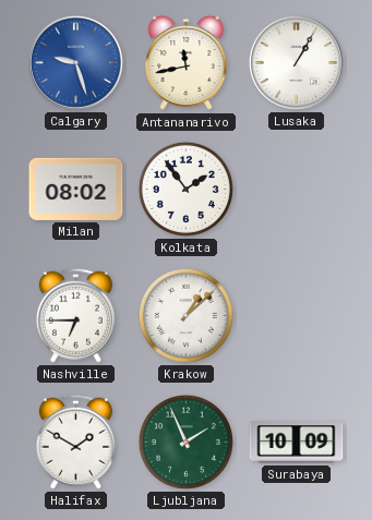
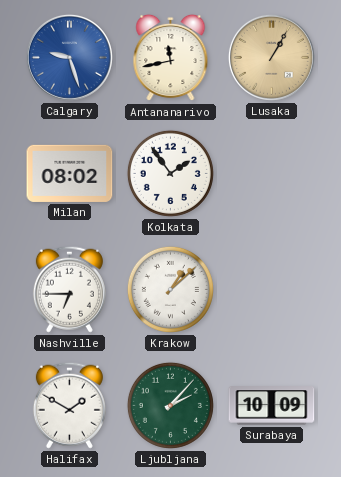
Lusaka dial: white -> champagne
Ljubljana: 1:56 -> 2:07
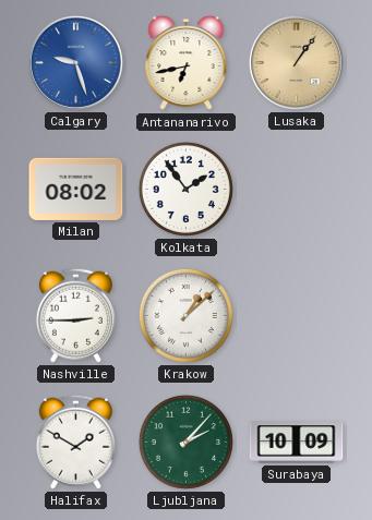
Antananarivo: 11:43 -> 6:43
Lusaka: 1:05 -> 1:06
Nashville: 6:45 -> 2:45
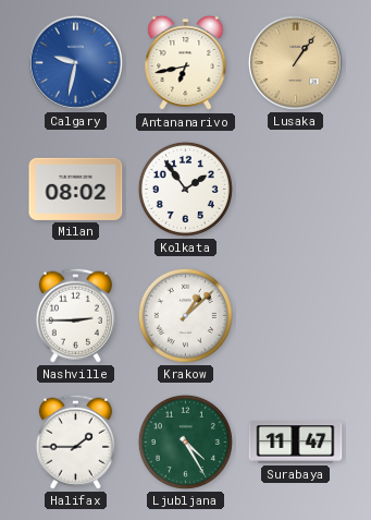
Calgary: 9:27 -> 9:32
Halifax: 1:50 -> 1:45
Ljubljana: 2:07 -> 4:25
Surabaya: 10:09 -> 11:47
